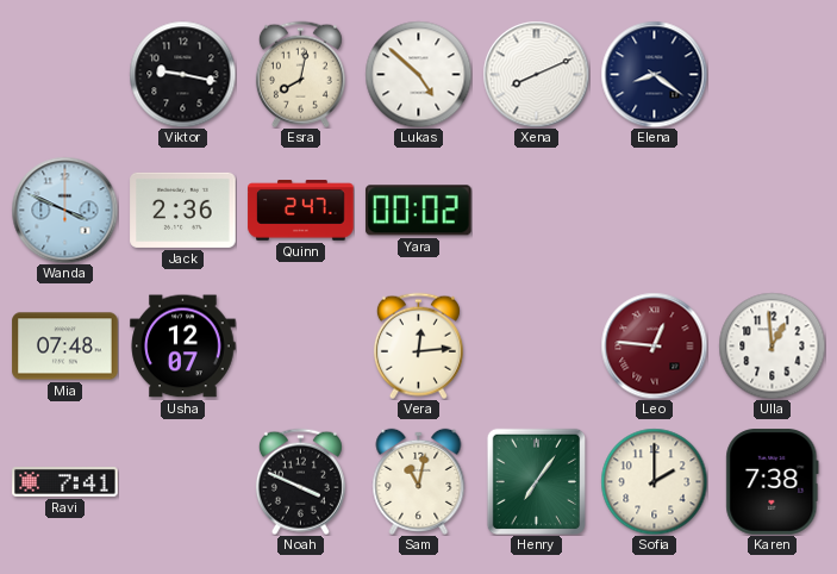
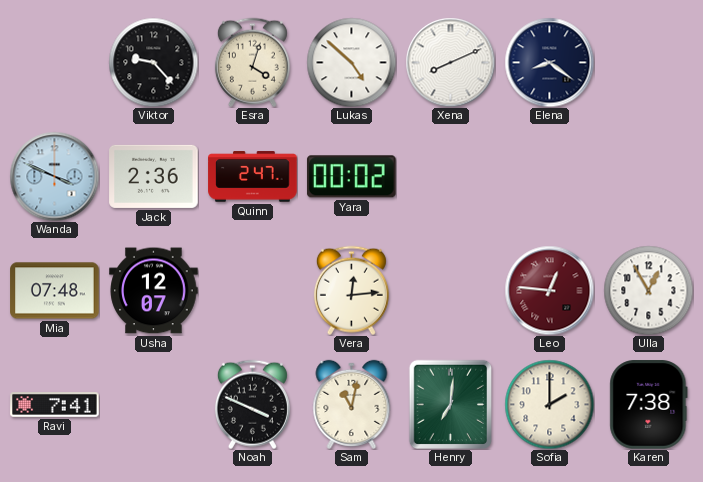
Viktor: 9:17 -> 9:23
Esra: 8:02 -> 4:03
Ulla: 12:59 -> 12:55
Henry: 7:06 -> 7:01
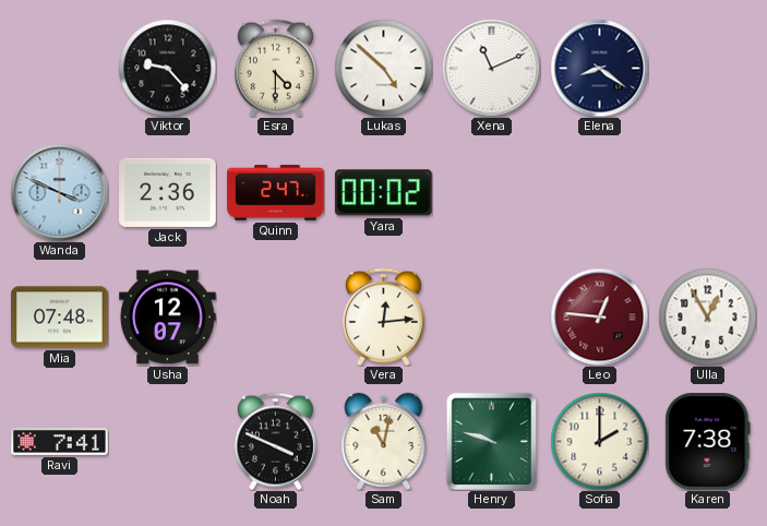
Esra: 4:03 -> 4:30
Xena: 8:11 -> 11:11
Henry: 7:01 -> 9:48
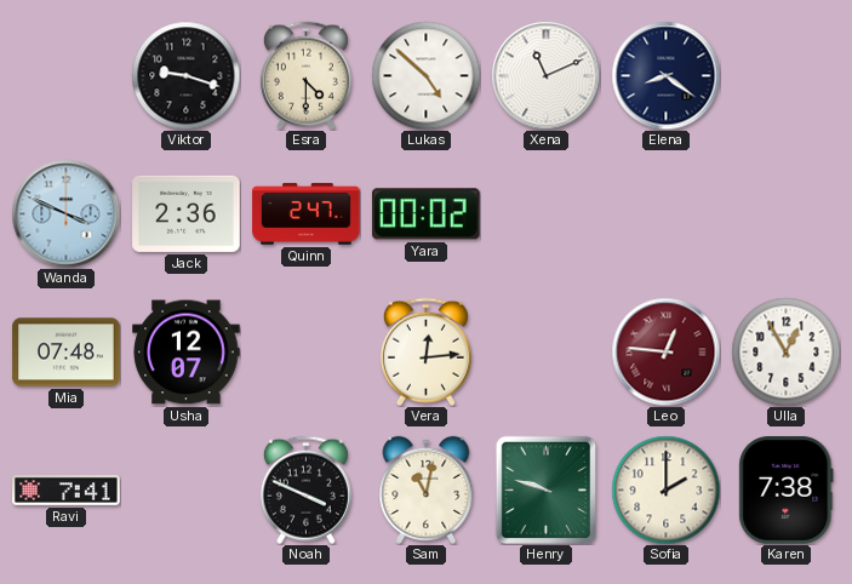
Viktor: 9:23 -> 9:18
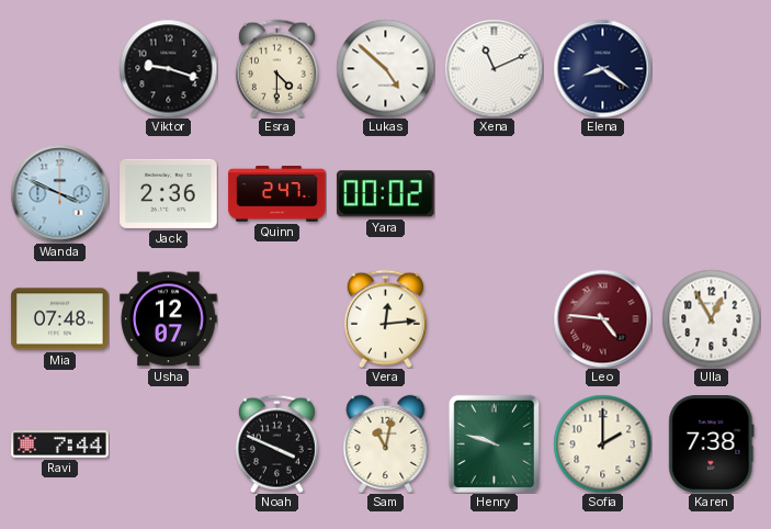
Leo: 12:46 -> 4:46
Ravi: 7:41 -> 7:44
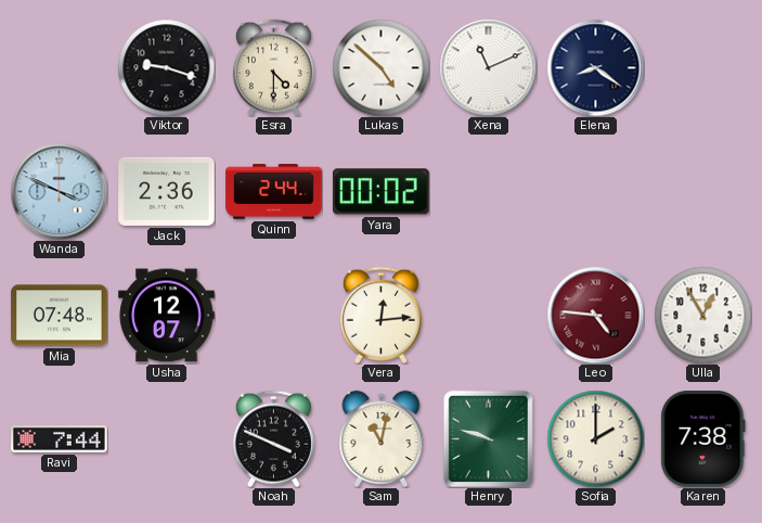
Quinn: 2:47 -> 2:44
